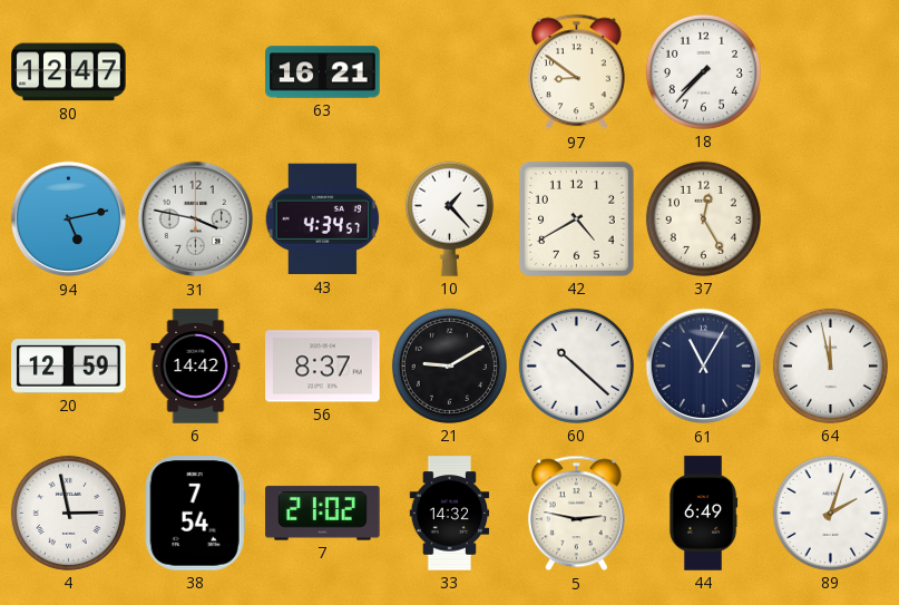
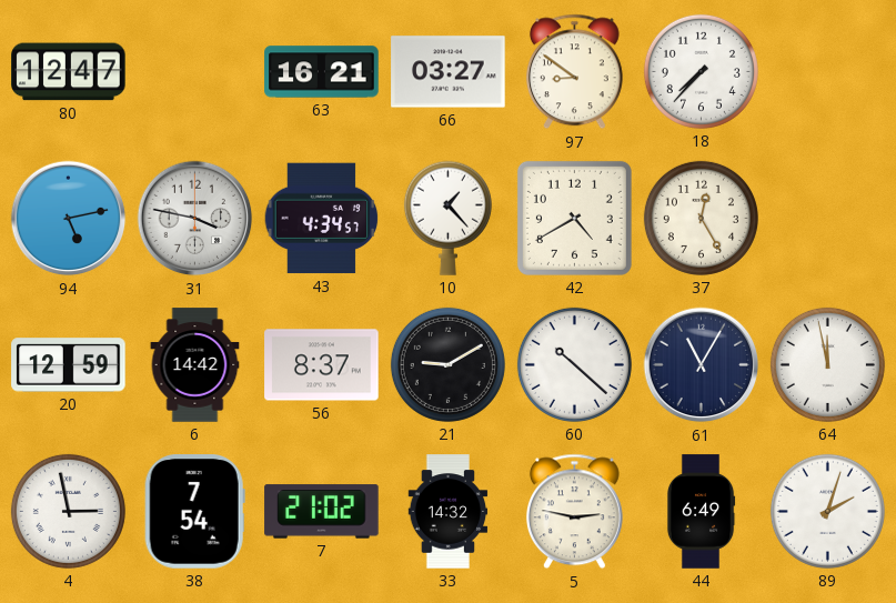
66: none -> 03:27
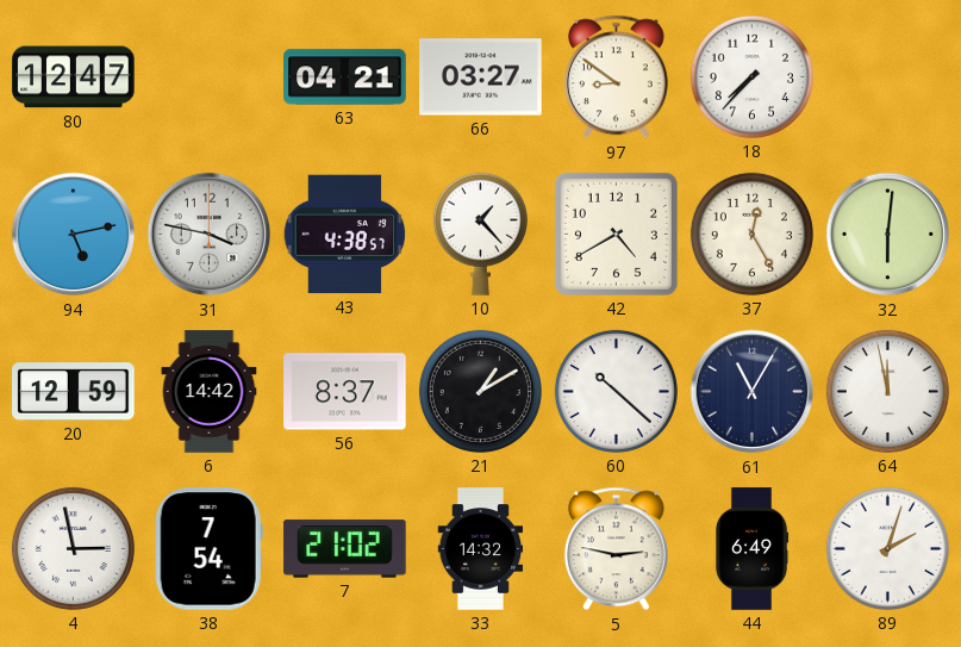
63: 16:21 -> 04:21
43: 4:34 -> 4:38
32: none -> 6:01
21: 9:10 -> 1:10
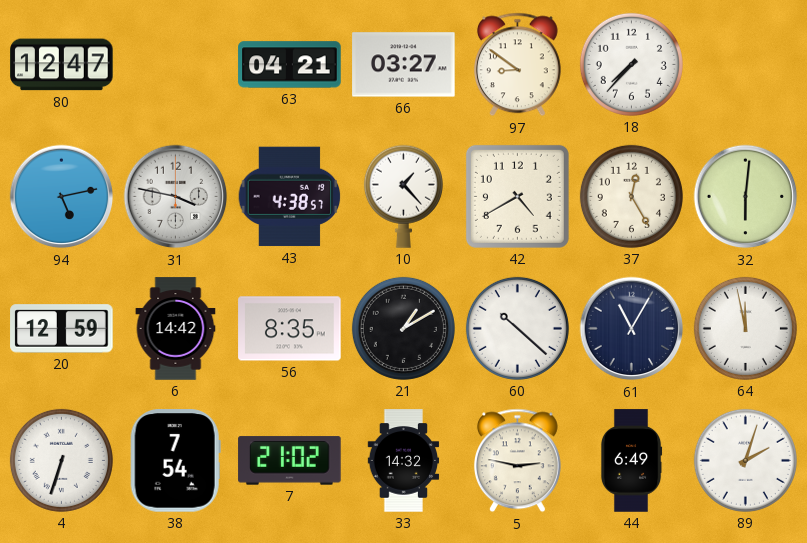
56: 8:37 -> 8:35
4: 2:58 -> 6:33
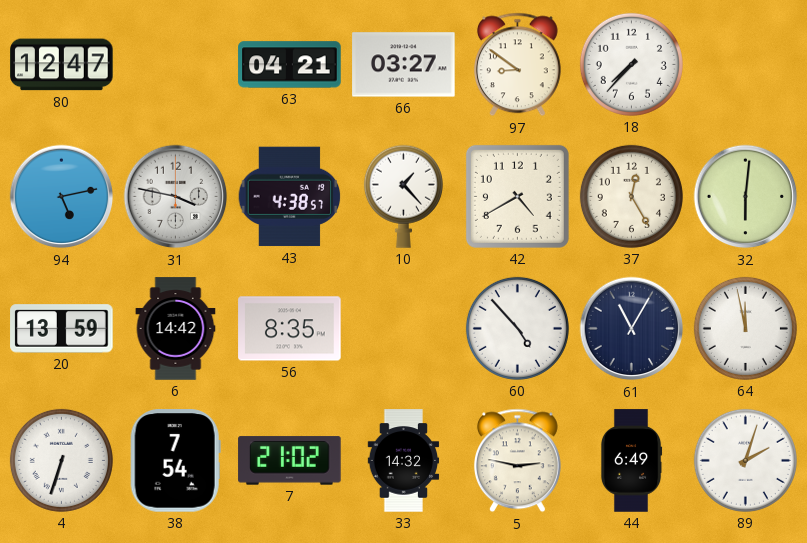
20: 12:59 -> 13:59
21: 1:10 -> none
60: 10:22 -> 4:53
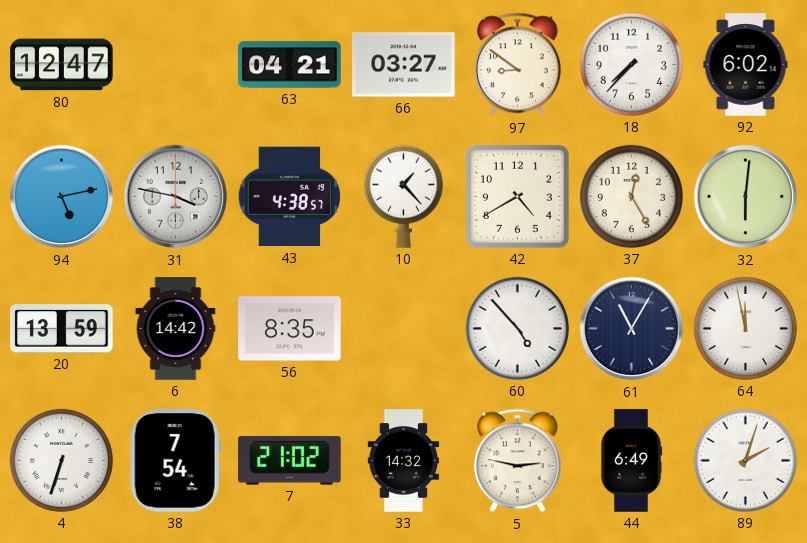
92: none -> 6:02
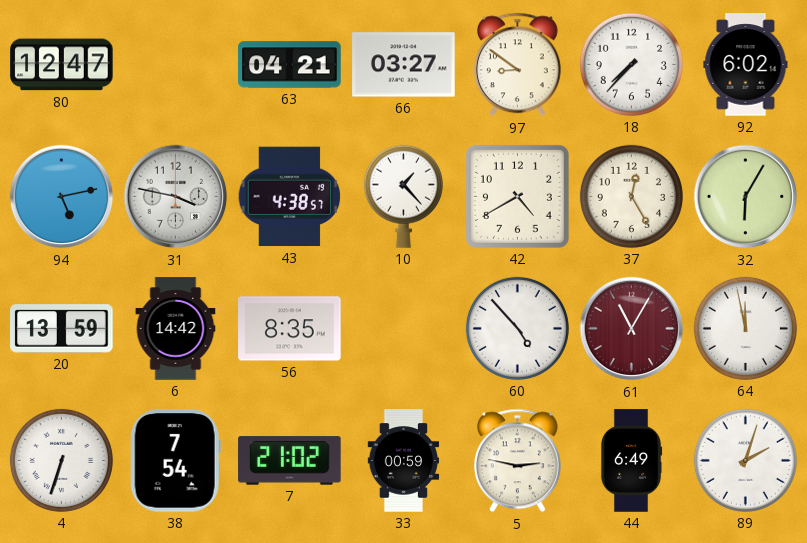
32: 6:01 -> 6:05
61 dial: navy -> burgundy
33: 14:32 -> 00:59
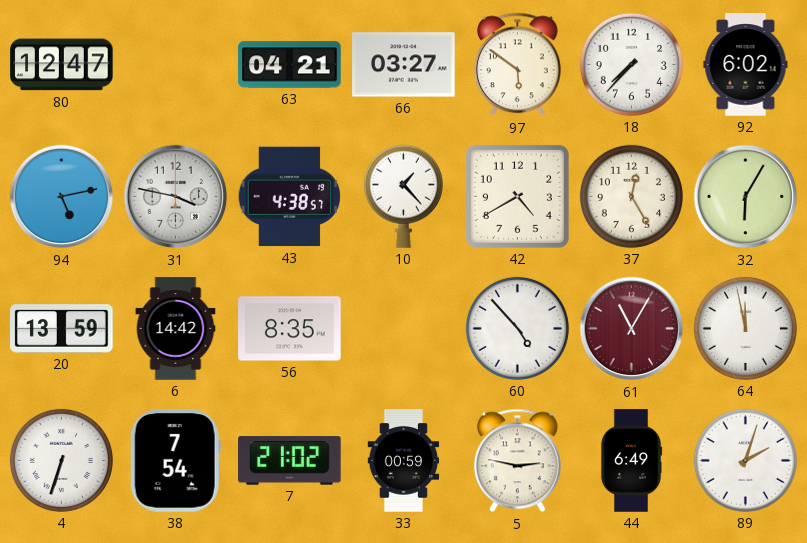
97: 8:51 -> 5:51
